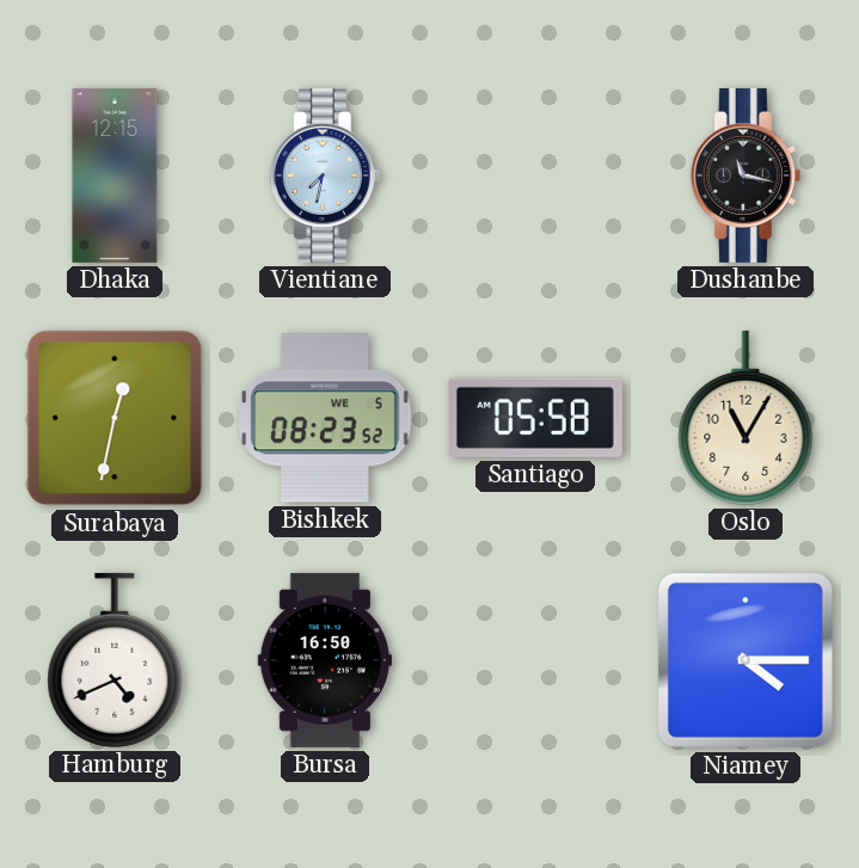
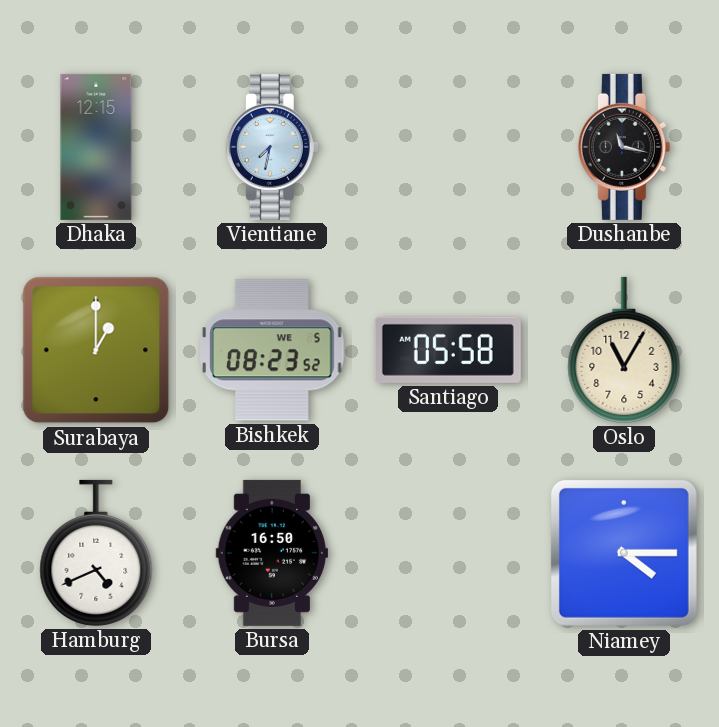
Surabaya: 12:32 -> 1:00
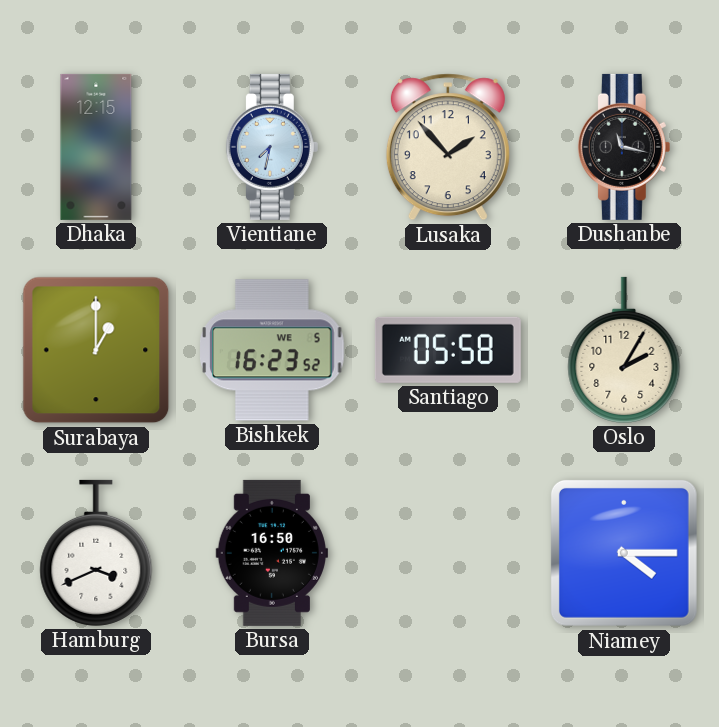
Lusaka: none -> 1:53
Bishkek: 08:23 -> 16:23
Oslo: 11:05 -> 2:05
Hamburg: 4:41 -> 3:41
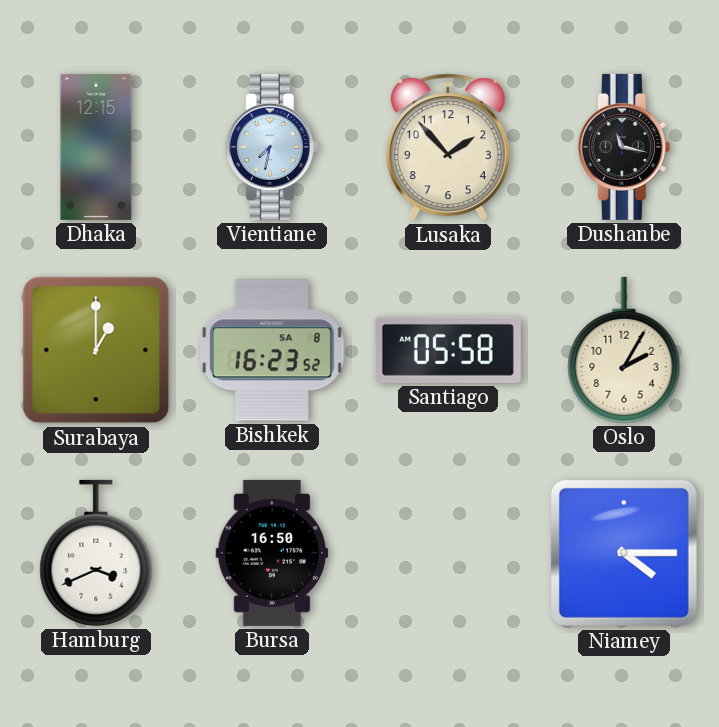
Bishkek date: WE 5 -> SA 8
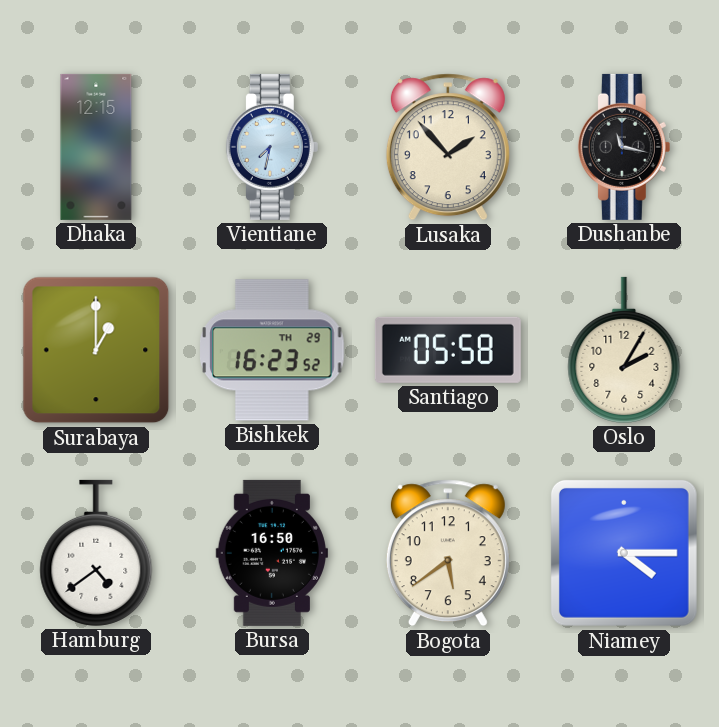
Bishkek date: SA 8 -> TH 29
Hamburg: 3:41 -> 4:39
Bogota: none -> 5:39
